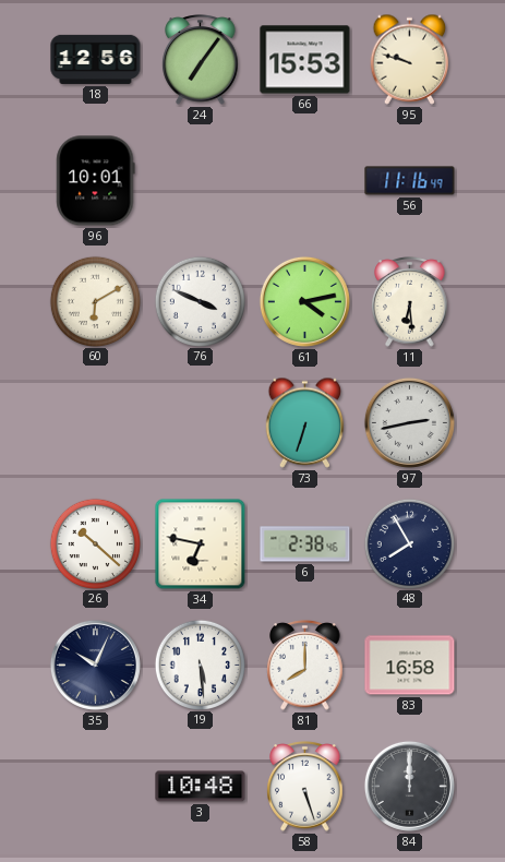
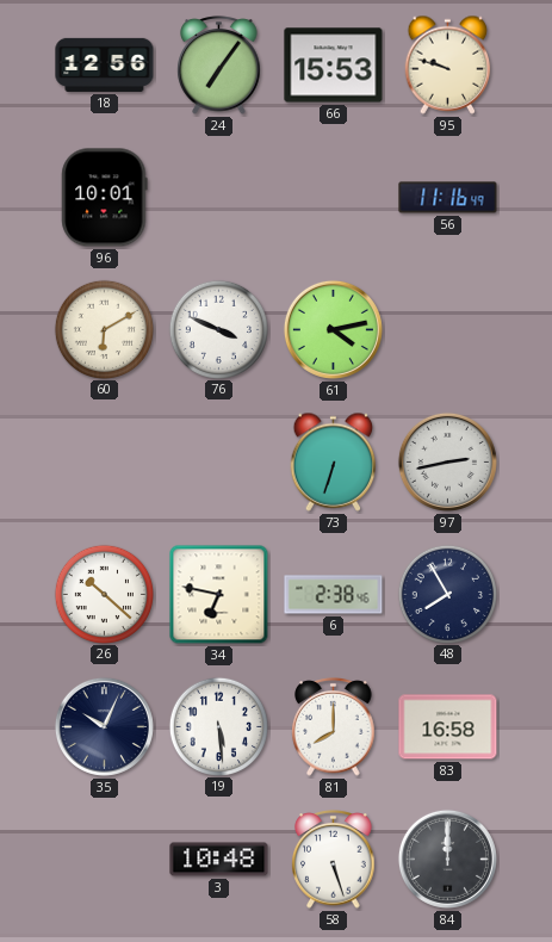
11: 6:29 -> none
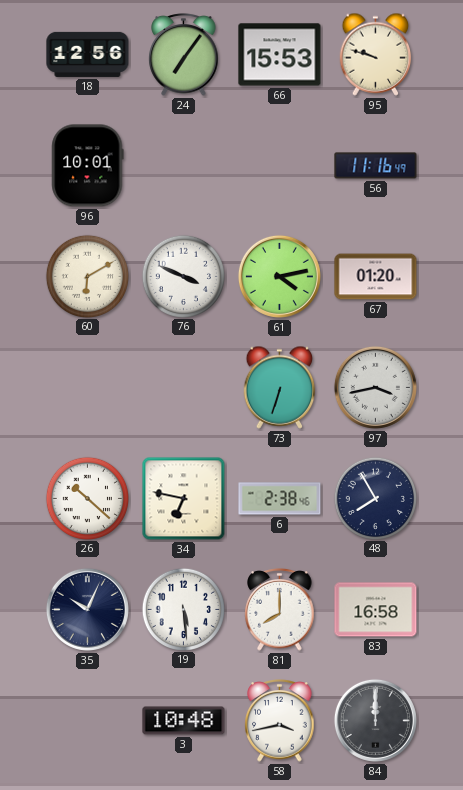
67: none -> 01:20
97: 2:43 -> 3:43
58: 5:27 -> 3:43
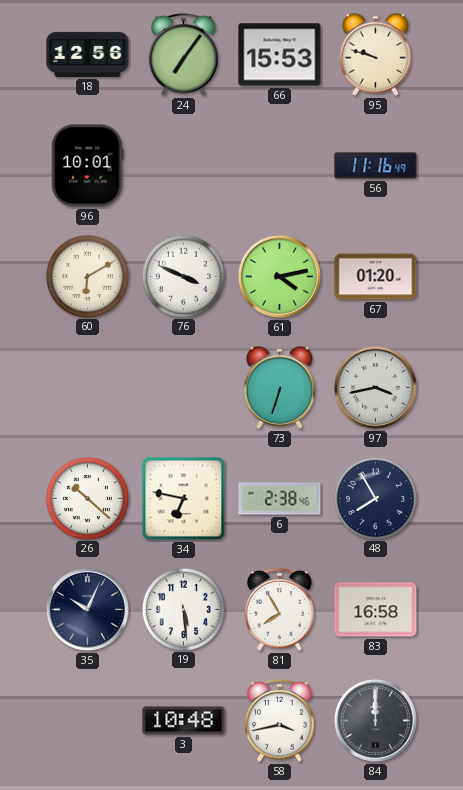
81: 8:00 -> 7:55
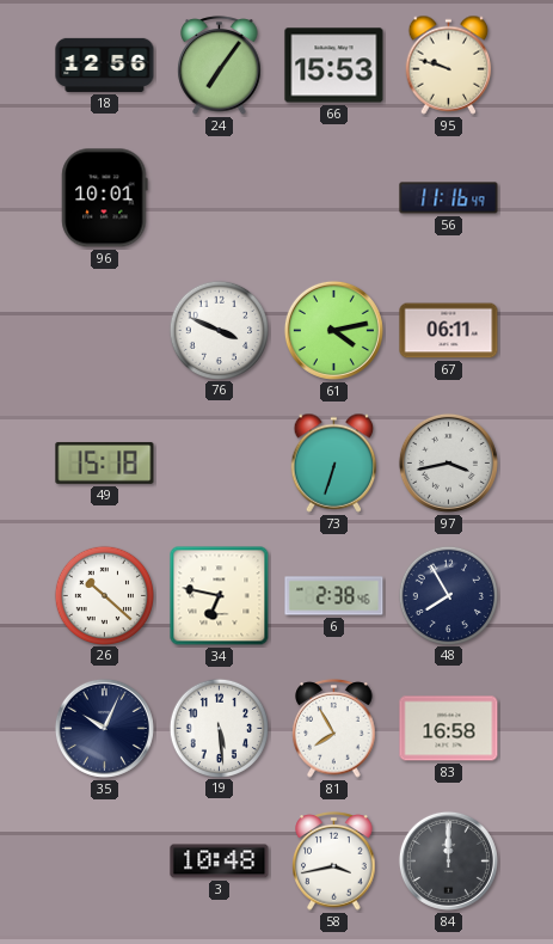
60: 6:10 -> none
67: 01:20 -> 06:11
49: none -> 15:18
